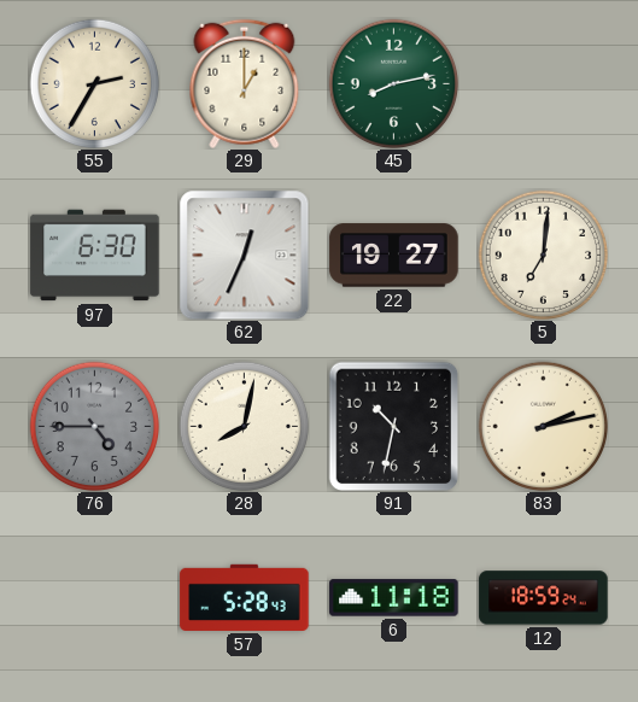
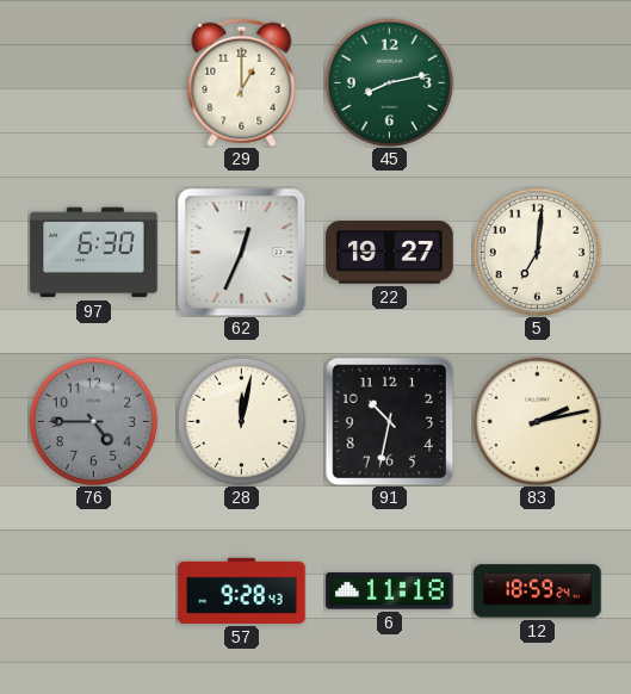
55: 2:35 -> none
28: 8:02 -> 12:02
57: 5:28 -> 9:28
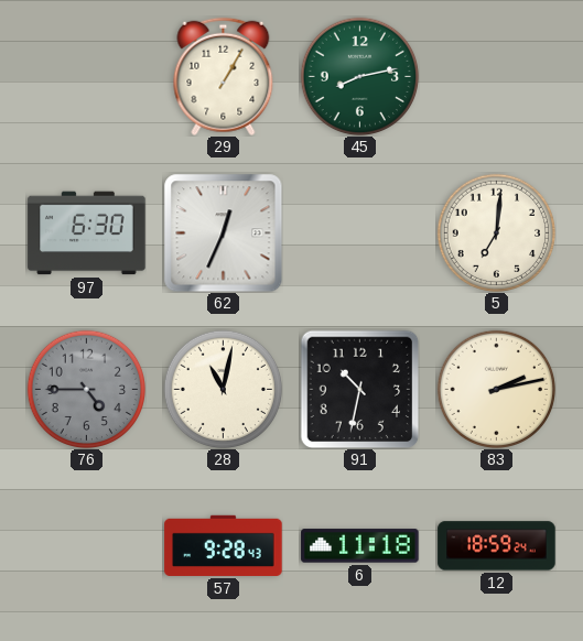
29: 1:00 -> 1:05
22: 19:27 -> none
28: 12:02 -> 11:02
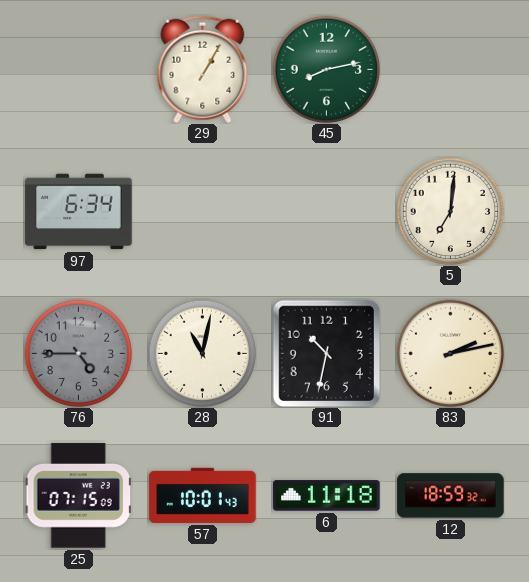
97: 6:30 -> 6:34
62: 12:34 -> none
25: none -> 07:15
57: 9:28 -> 10:01
12: 18:59:24 -> 18:59:32
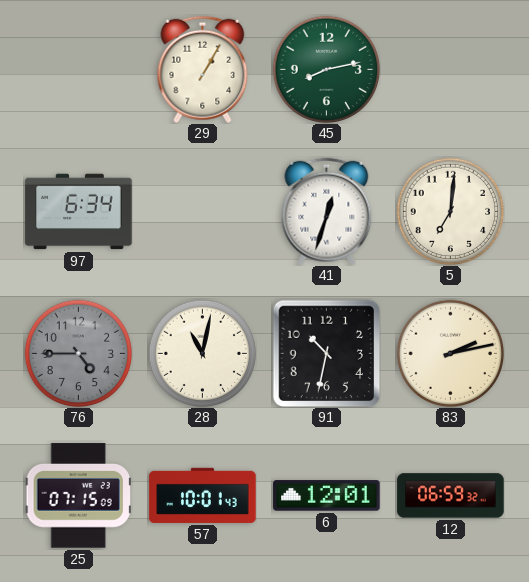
41: none -> 12:33
6: 11:18 -> 12:01
12: 18:59 -> 06:59
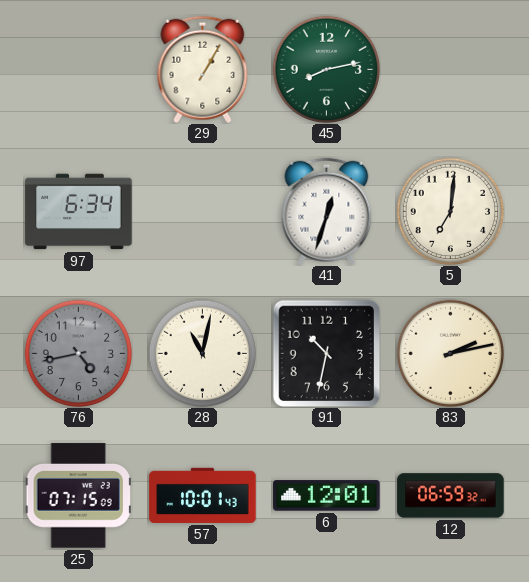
76: 4:45 -> 4:43
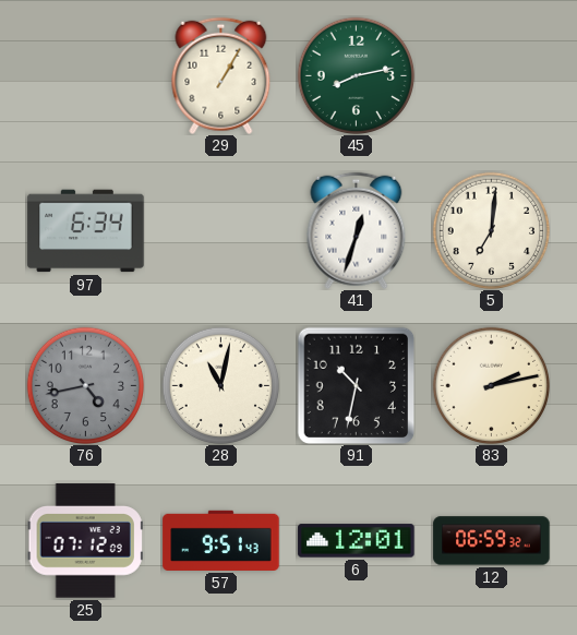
25: 07:15 -> 07:12
57: 10:01 -> 9:51
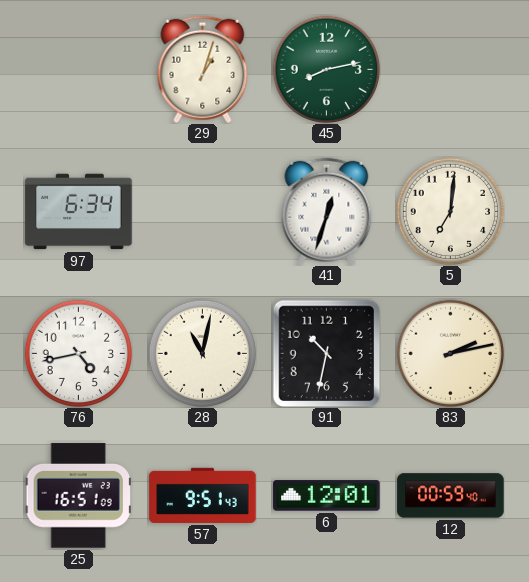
29: 1:05 -> 1:03
76 dial: grey -> white
25: 07:12 -> 16:51
12: 06:59 -> 00:59
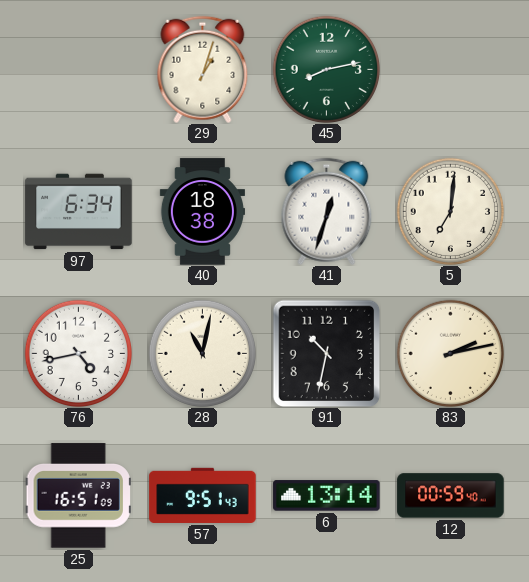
40: none -> 18:38
6: 12:01 -> 13:14
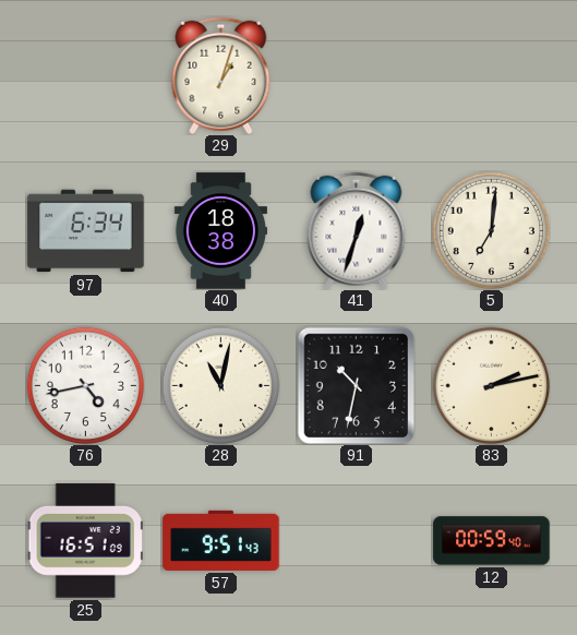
45: 8:13 -> none
6: 13:14 -> none
